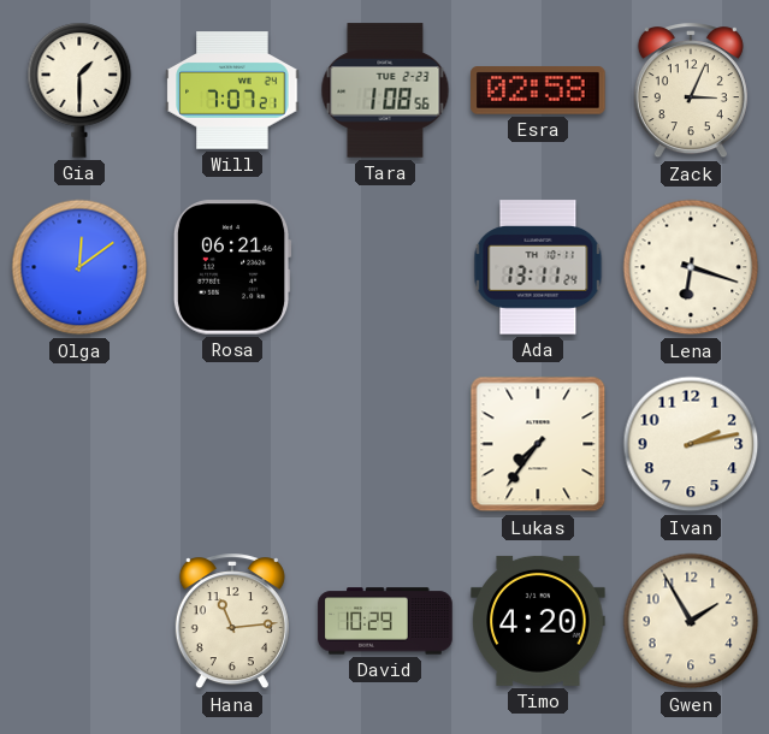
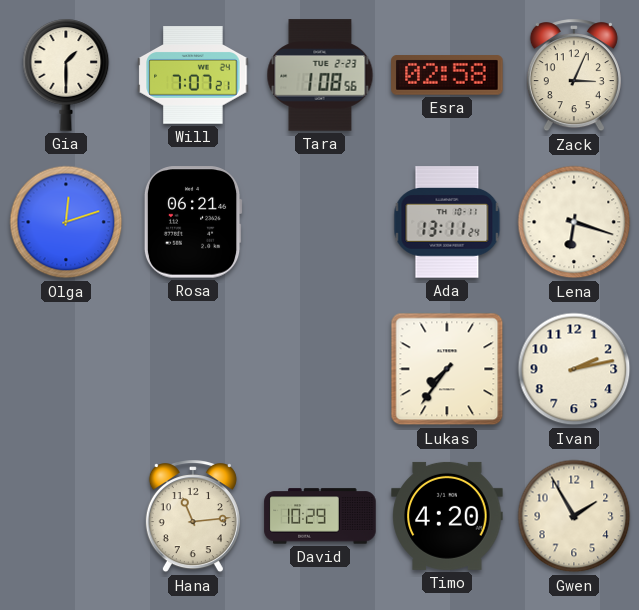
Olga: 12:09 -> 12:12
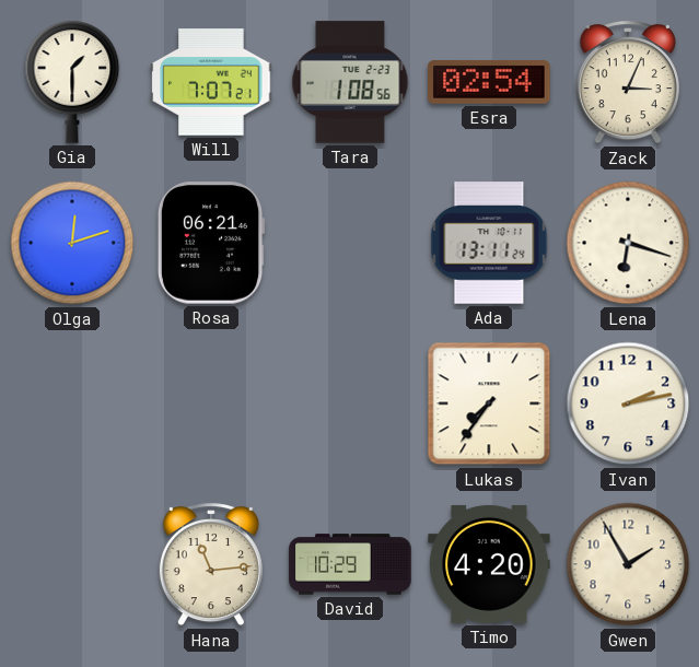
Esra: 02:58 -> 02:54
